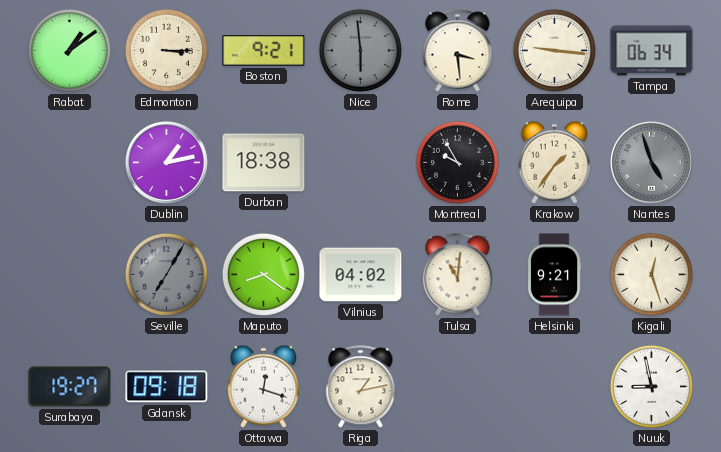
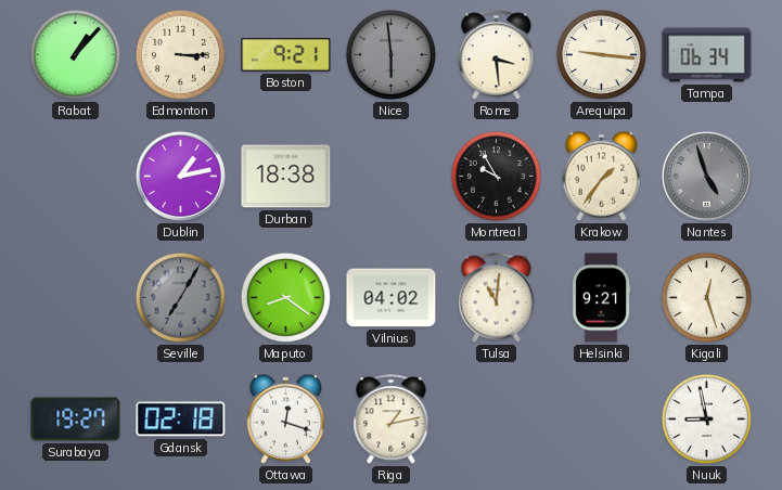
Rabat: 1:09 -> 1:07
Gdansk: 09:18 -> 02:18
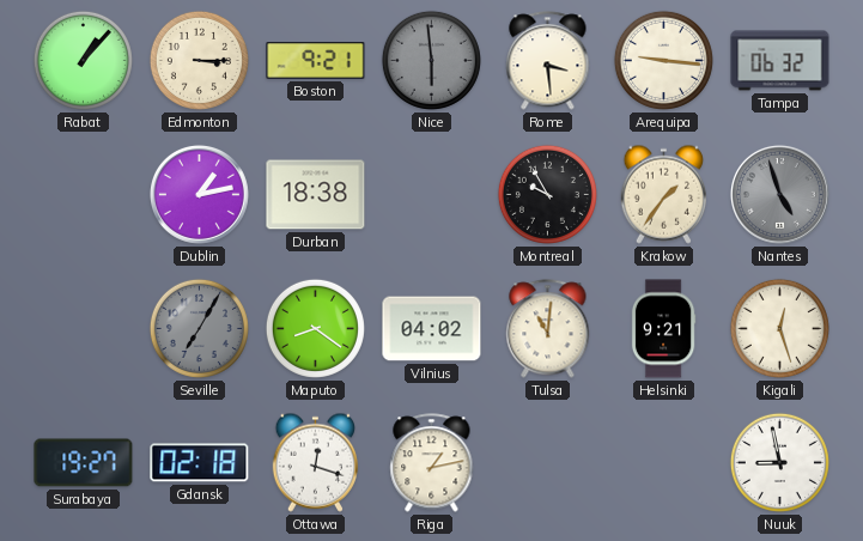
Tampa: 06:34 -> 06:32
